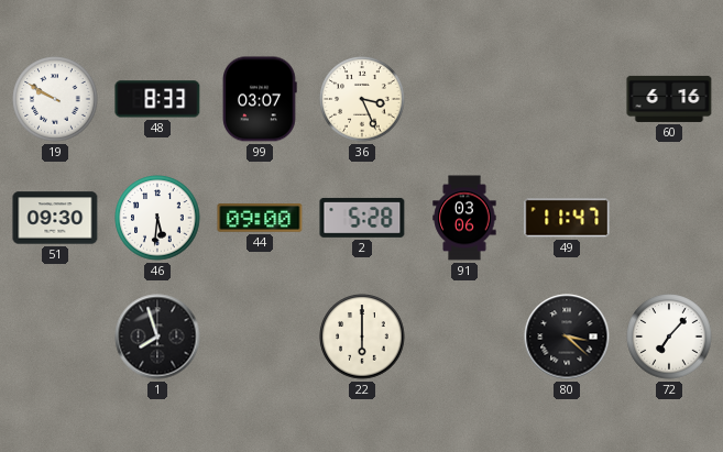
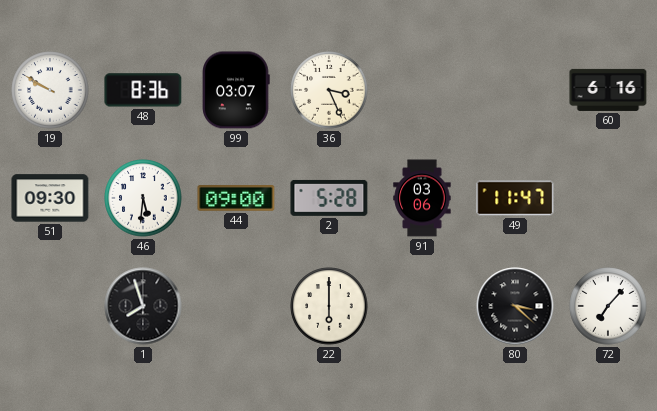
48: 8:33 -> 8:36
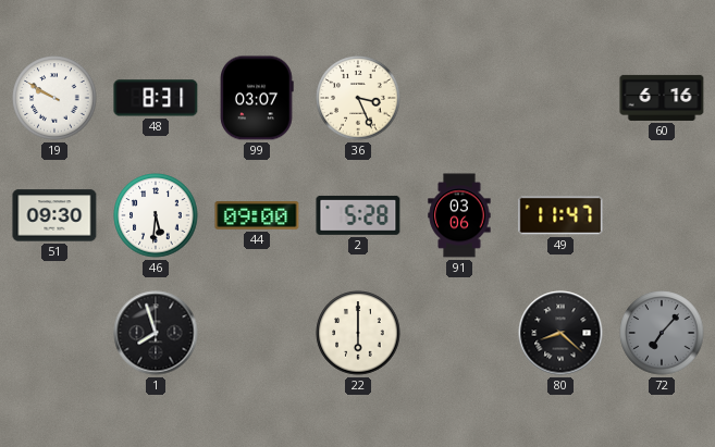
48: 8:36 -> 8:31
80: 3:22 -> 8:22
72 dial: white -> grey
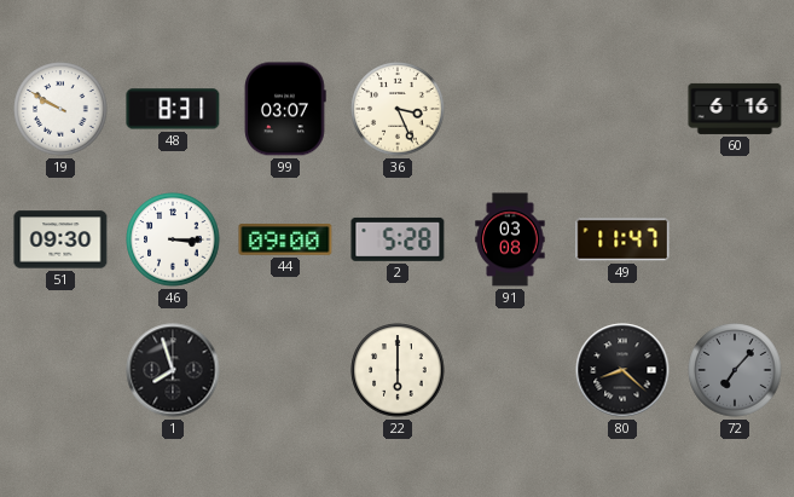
46: 5:31 -> 3:15
91: 03:06 -> 03:08
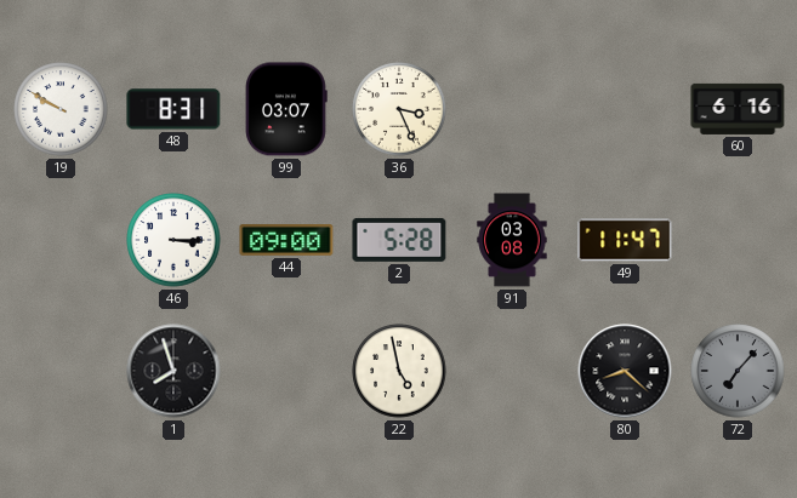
51: 09:30 -> none
22: 6:00 -> 4:58
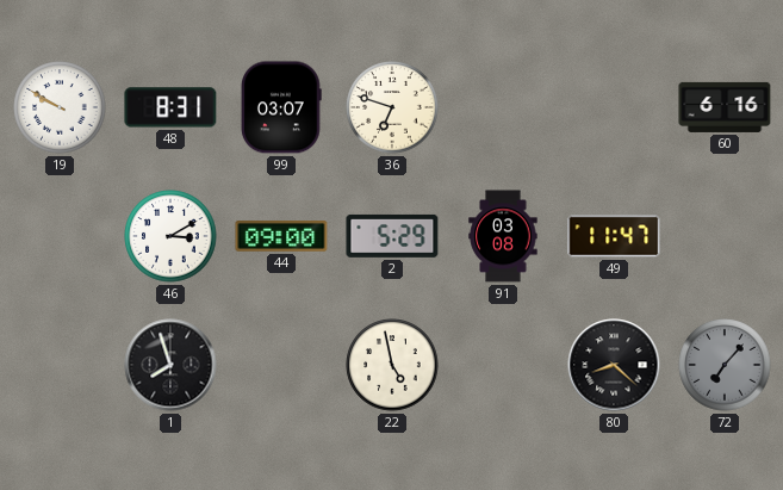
36: 3:26 -> 6:48
46: 3:15 -> 3:10
2: 5:28 -> 5:29
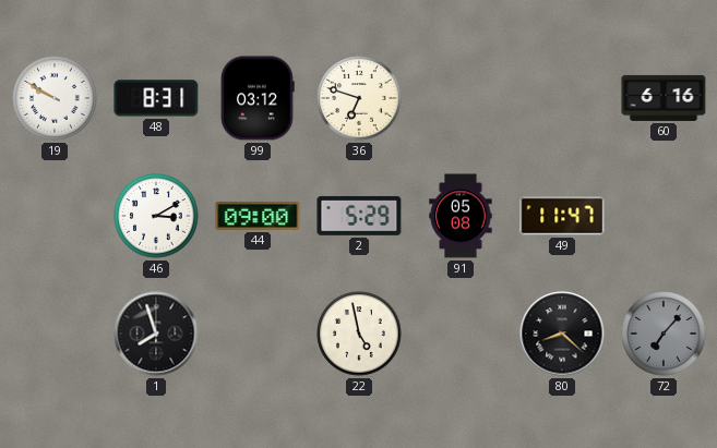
99: 03:07 -> 03:12
91: 03:08 -> 05:08
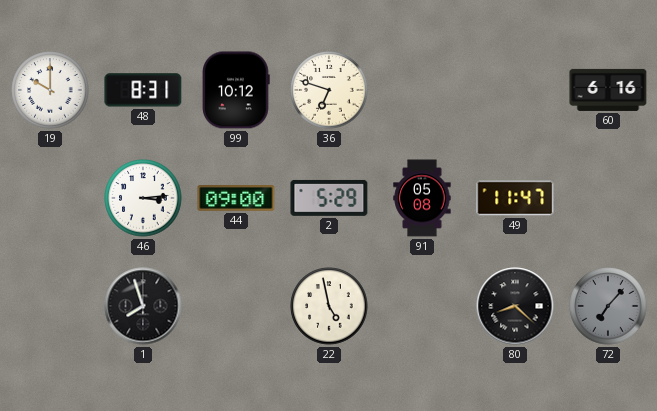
19: 9:50 -> 10:00
99: 03:12 -> 10:12
46: 3:10 -> 3:14
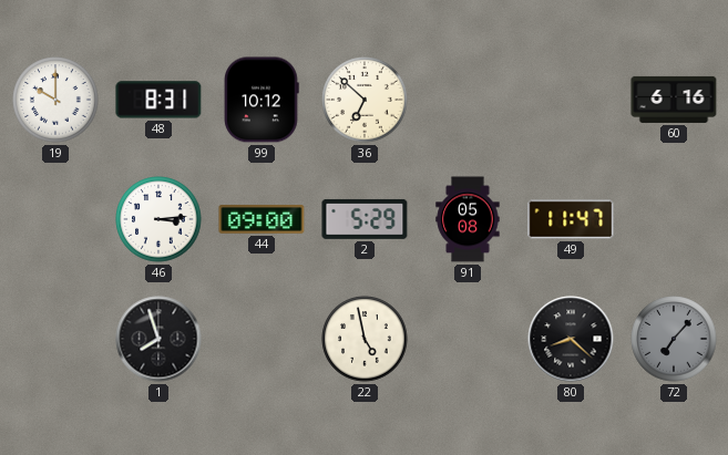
36: 6:48 -> 6:52
